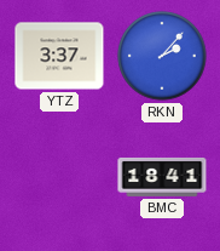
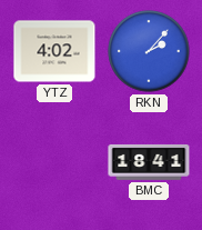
YTZ: 3:37 -> 4:02
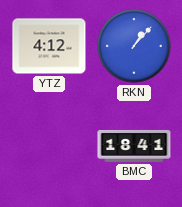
YTZ: 4:02 -> 4:12
RKN: 2:07 -> 1:07
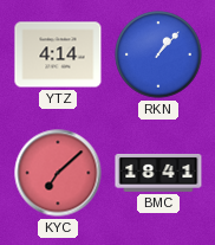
YTZ: 4:12 -> 4:14
KYC: none -> 7:08
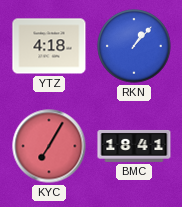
YTZ: 4:14 -> 4:18
KYC: 7:08 -> 7:05
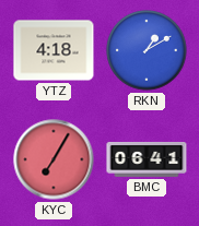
RKN: 1:07 -> 1:10
BMC: 18:41 -> 06:41
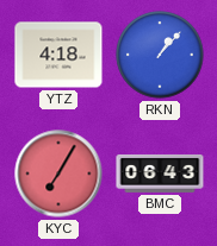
RKN: 1:10 -> 1:07
BMC: 06:41 -> 06:43
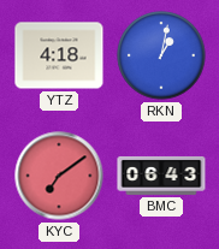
RKN: 1:07 -> 1:02
KYC: 7:05 -> 7:09
